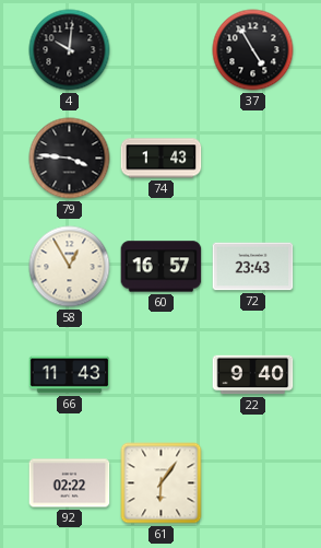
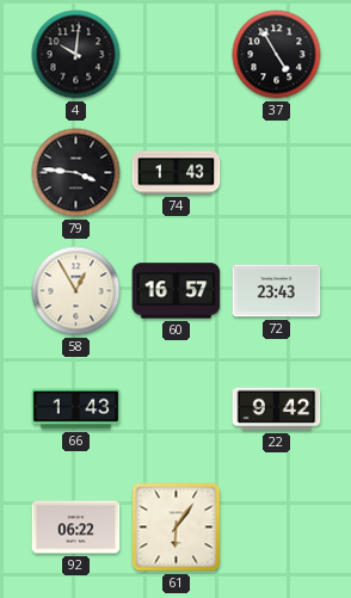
66: 11:43 -> 1:43
22: 9:40 -> 9:42
92: 02:22 -> 06:22
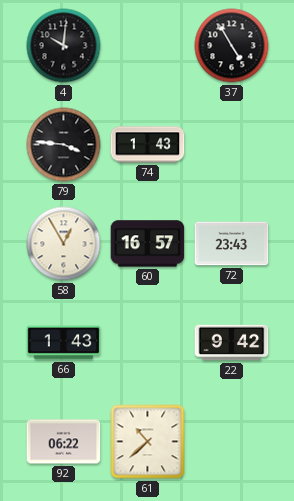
61: 6:06 -> 10:38
